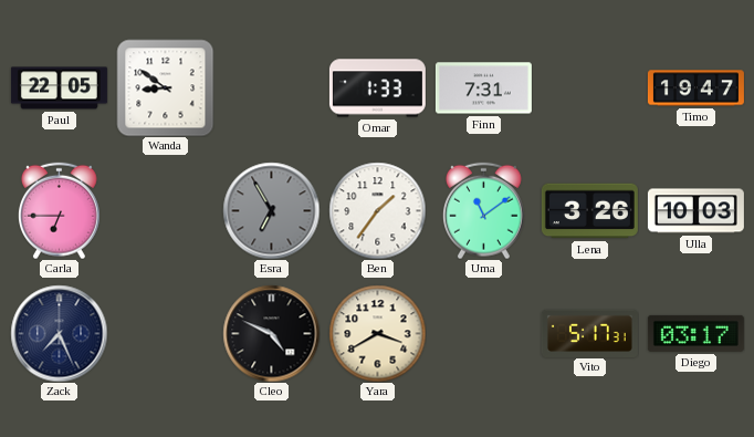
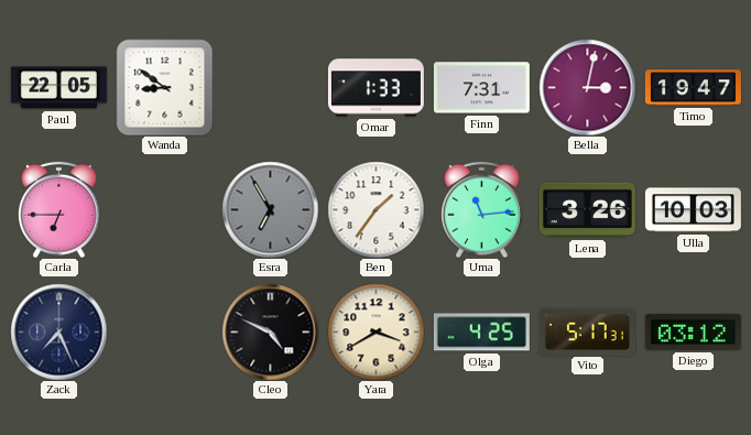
Bella: none -> 3:02
Uma: 11:09 -> 11:14
Olga: none -> 4:25
Diego: 03:17 -> 03:12
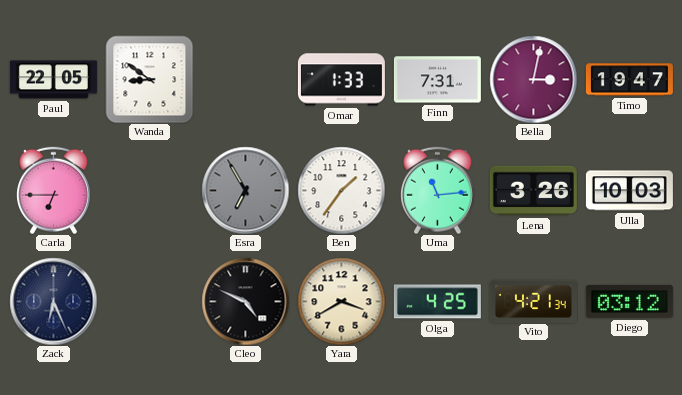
Zack: 7:26 -> 6:26
Vito: 5:17 -> 4:21
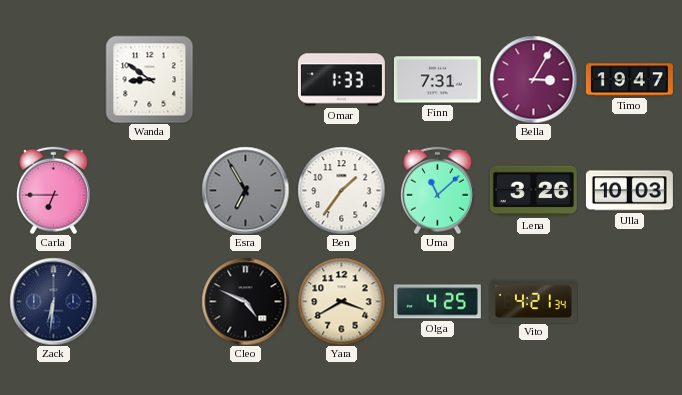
Paul: 22:05 -> none
Bella: 3:02 -> 3:05
Uma: 11:14 -> 11:08
Zack: 6:26 -> 6:31
Diego: 03:12 -> none
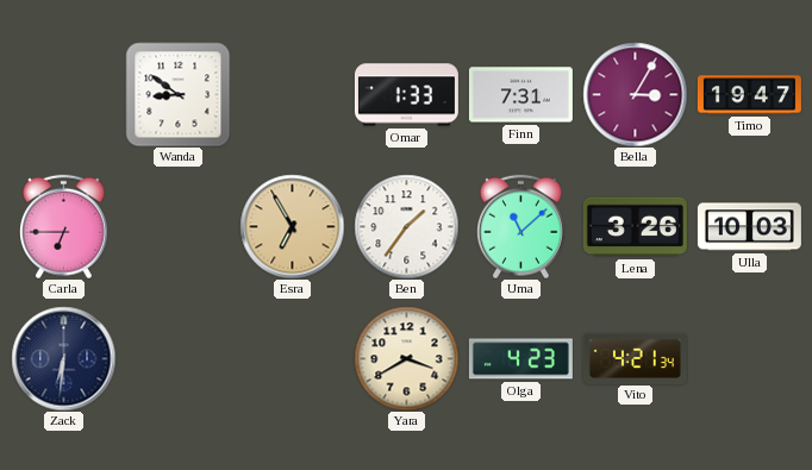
Esra dial: grey -> champagne
Cleo: 4:49 -> none
Olga: 4:25 -> 4:23
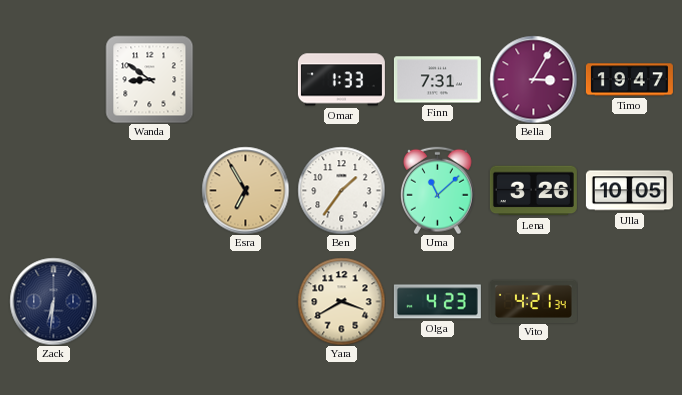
Carla: 6:45 -> none
Ulla: 10:03 -> 10:05
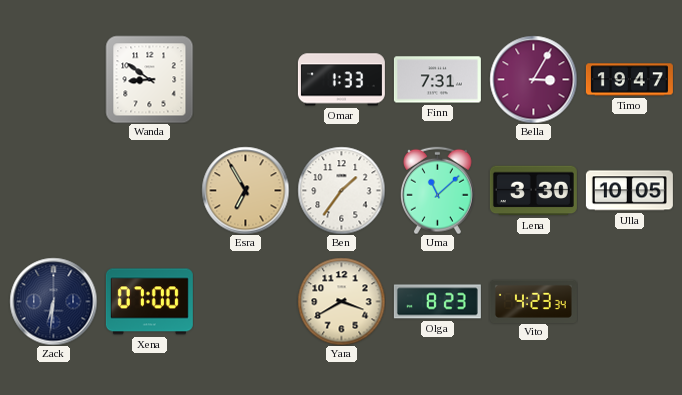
Lena: 3:26 -> 3:30
Xena: none -> 07:00
Olga: 4:23 -> 8:23
Vito: 4:21 -> 4:23
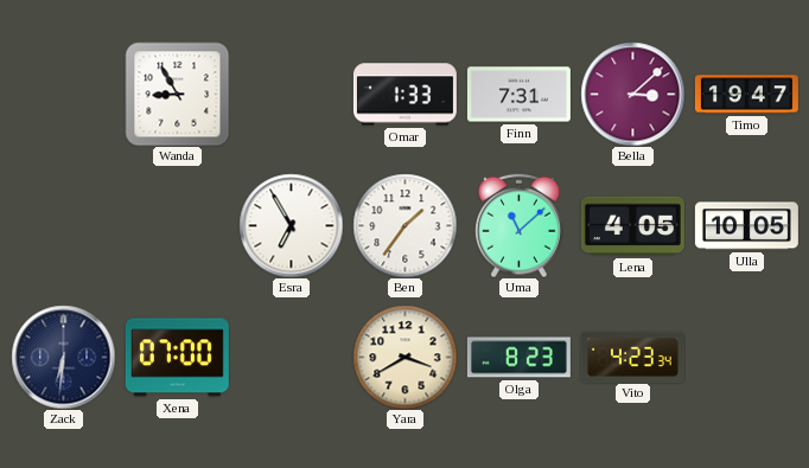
Wanda: 8:51 -> 8:55
Bella: 3:05 -> 3:08
Esra dial: champagne -> white
Lena: 3:30 -> 4:05
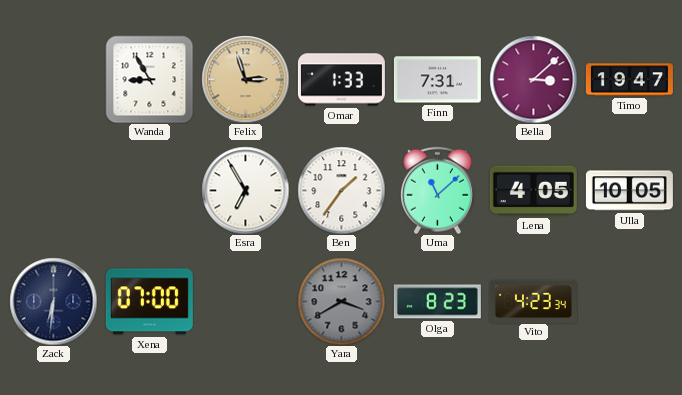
Felix: none -> 2:57
Yara dial: cream -> grey
